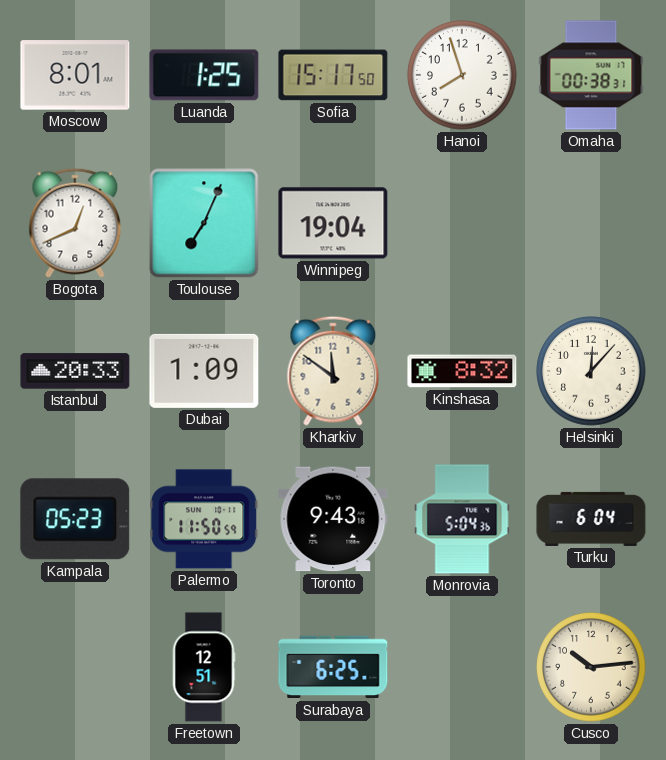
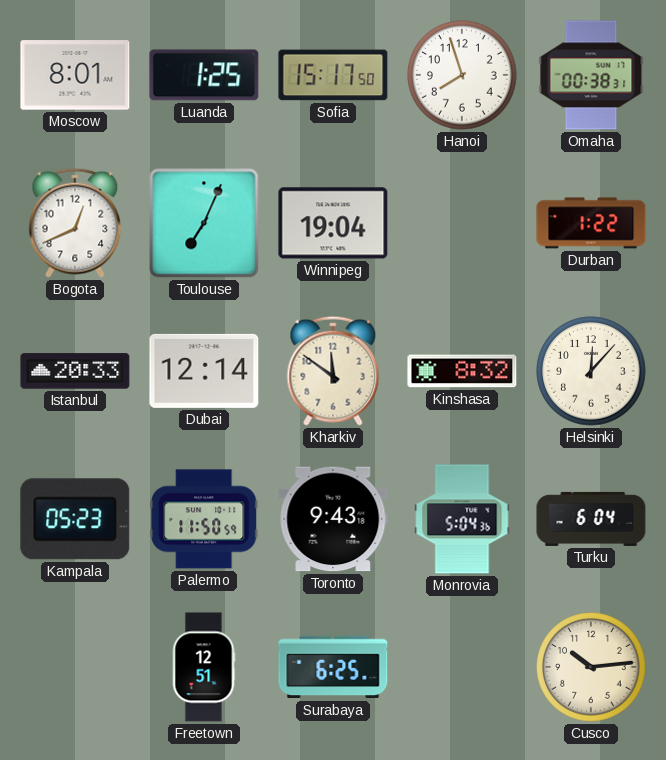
Durban: none -> 1:22
Dubai: 1:09 -> 12:14
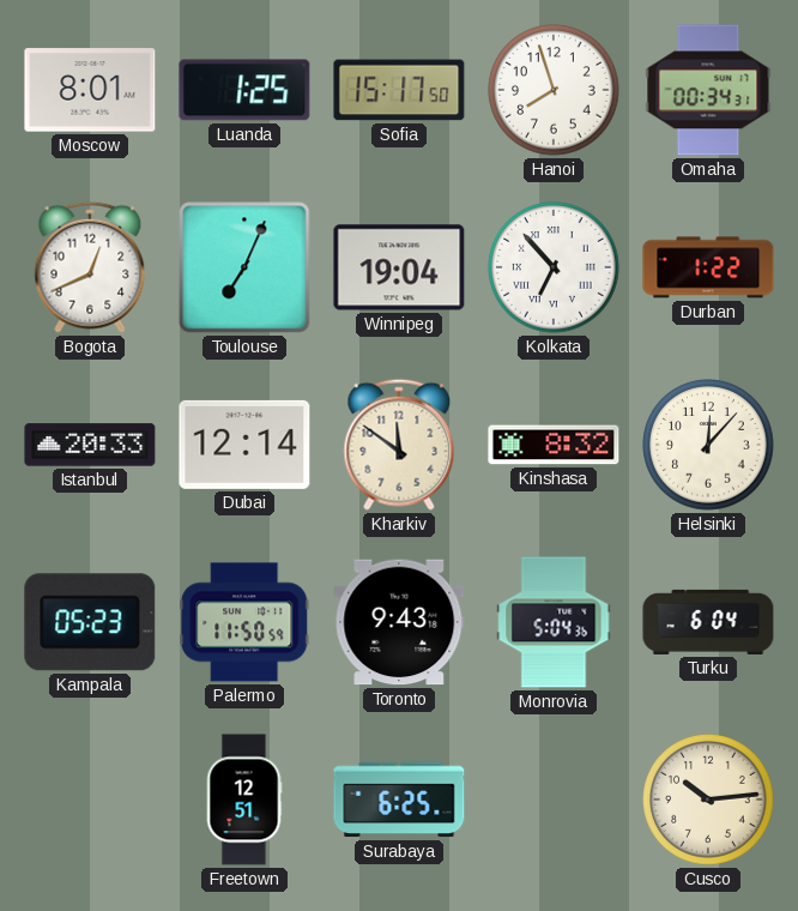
Omaha: 00:38 -> 00:34
Kolkata: none -> 6:53
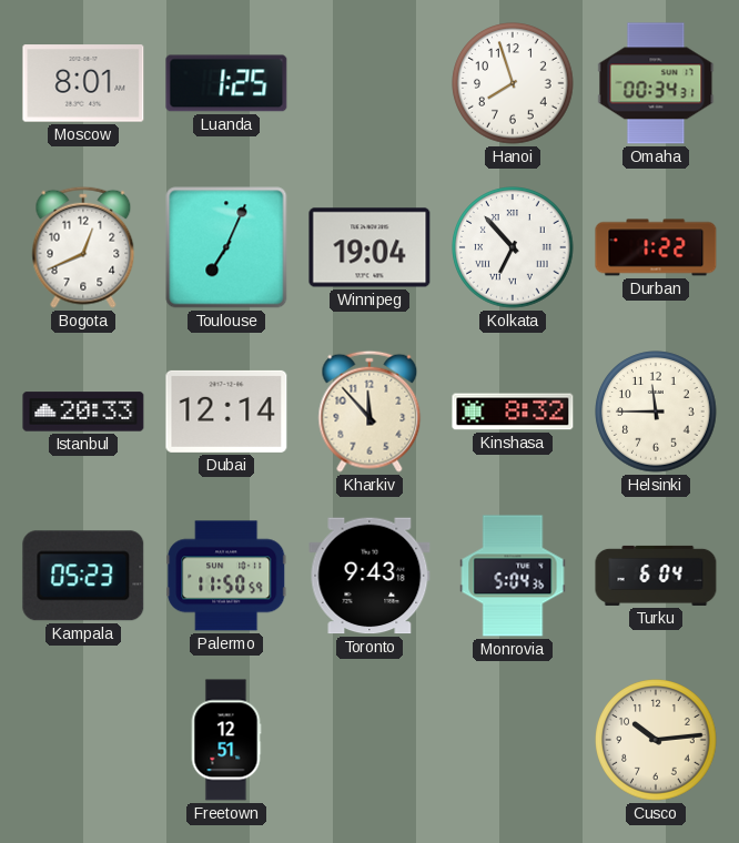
Sofia: 15:17 -> none
Kharkiv: 11:51 -> 11:53
Helsinki: 12:07 -> 11:45
Surabaya: 6:25 -> none
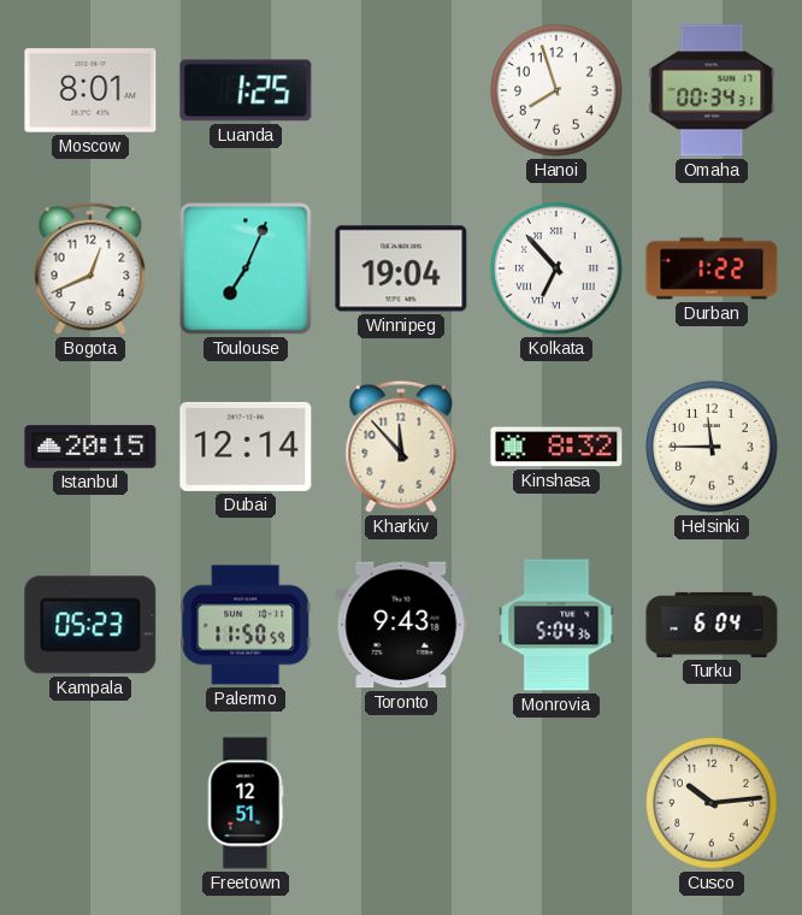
Istanbul: 20:33 -> 20:15
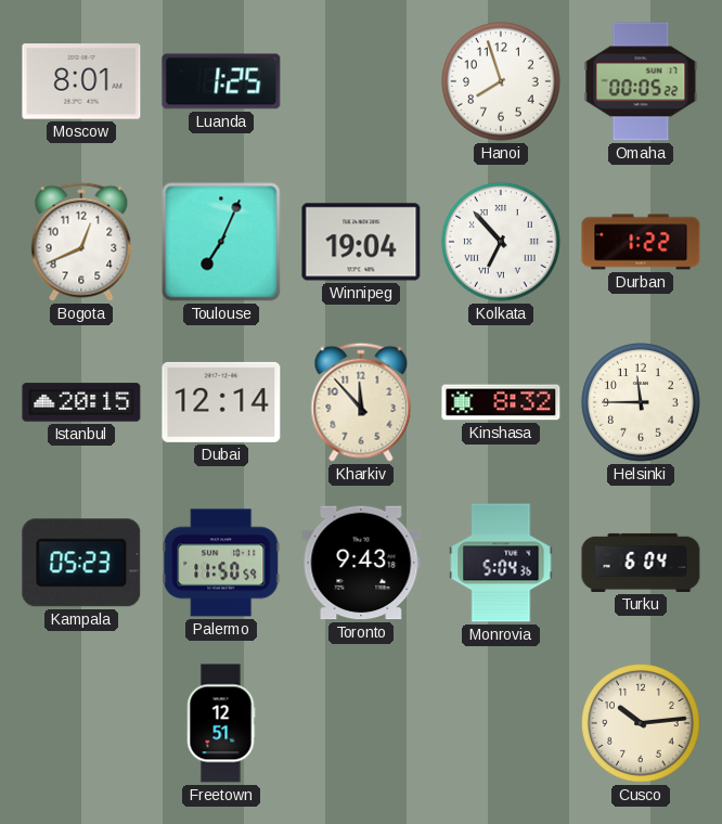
Omaha: 00:34 -> 00:05
